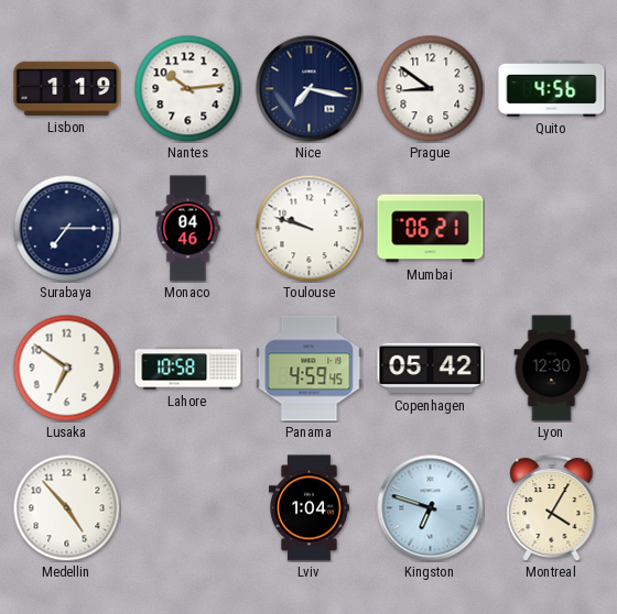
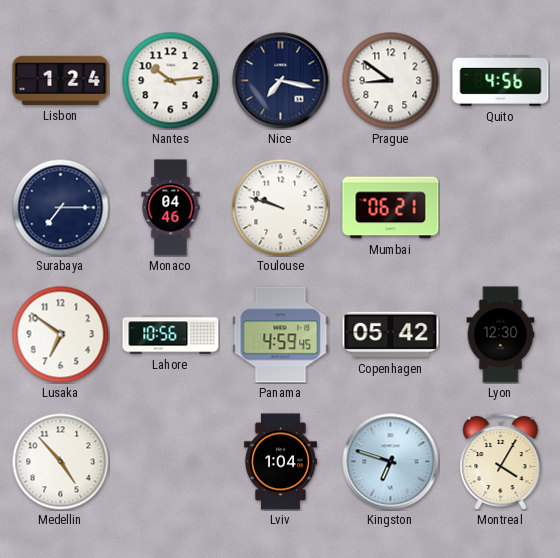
Lisbon: 1:19 -> 1:24
Lahore: 10:58 -> 10:56
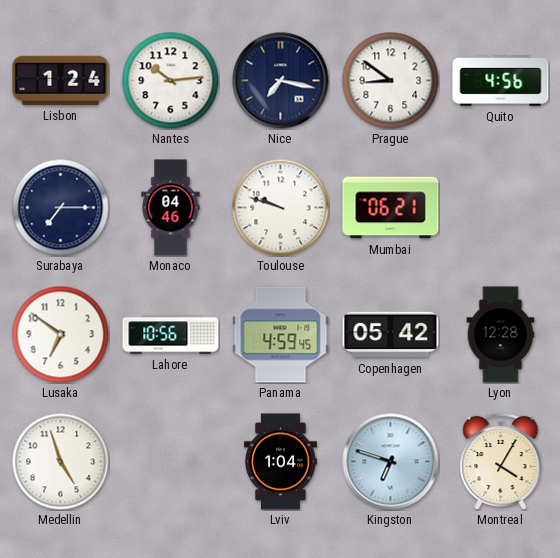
Lyon: 12:30 -> 12:28
Medellin: 4:53 -> 4:57
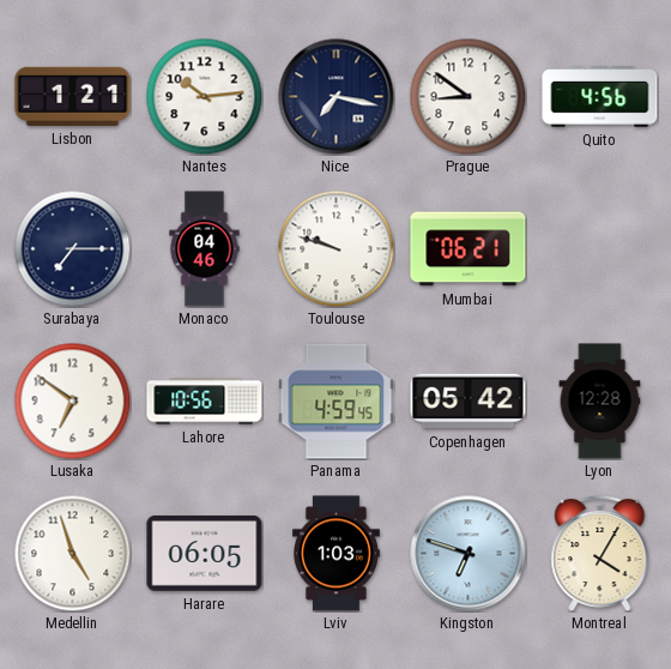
Lisbon: 1:24 -> 1:21
Harare: none -> 06:05
Lviv: 1:04 -> 1:03
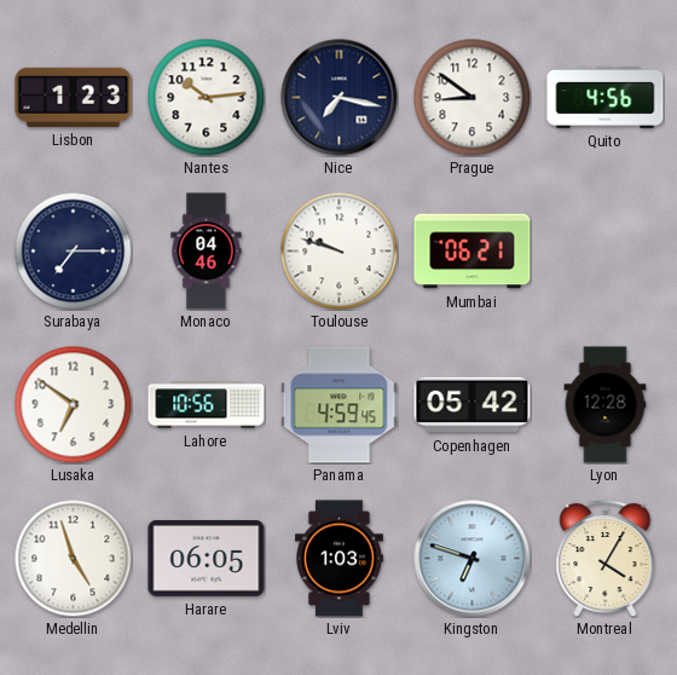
Lisbon: 1:21 -> 1:23
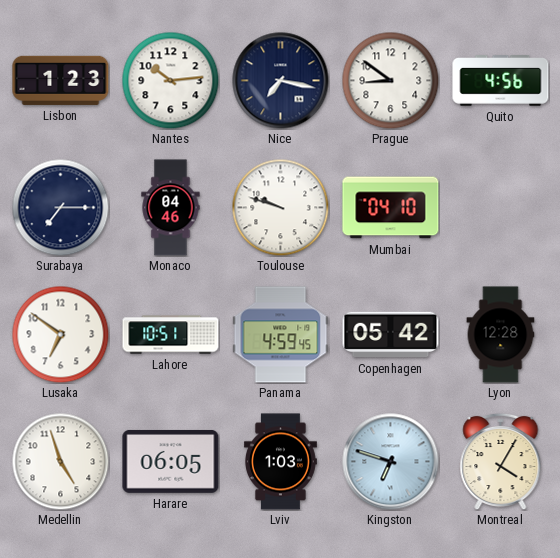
Mumbai: 06:21 -> 04:10
Lahore: 10:56 -> 10:51
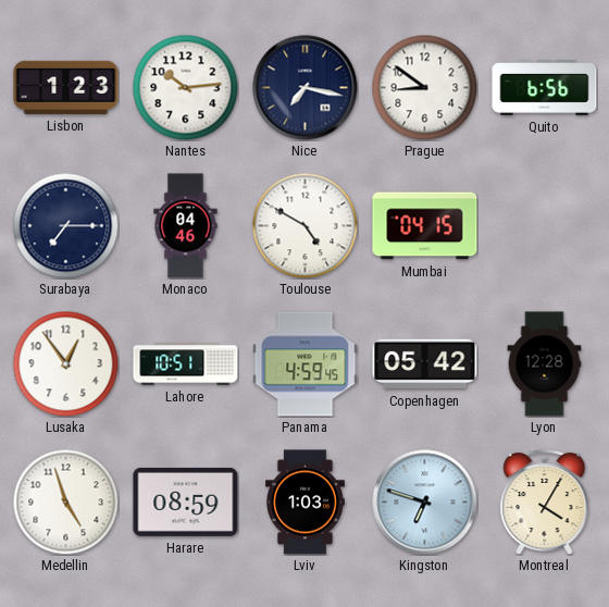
Quito: 4:56 -> 6:56
Toulouse: 9:48 -> 4:50
Mumbai: 04:10 -> 04:15
Lusaka: 6:51 -> 12:54
Harare: 06:05 -> 08:59
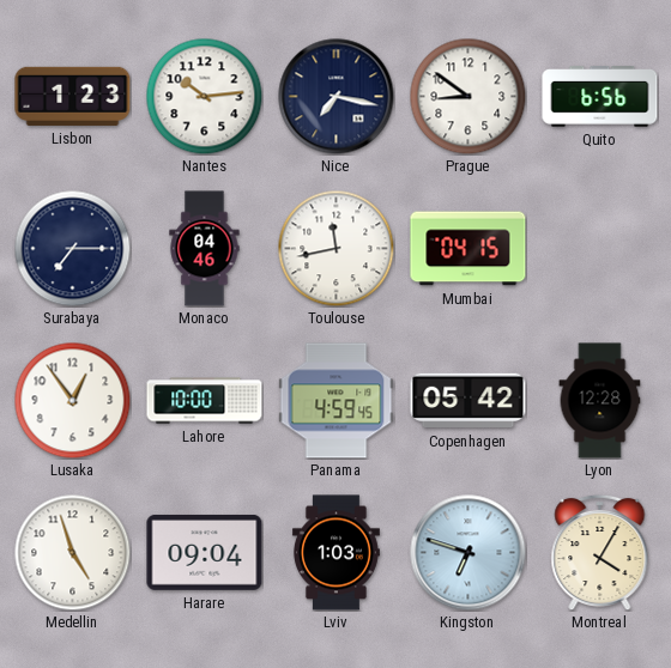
Toulouse: 4:50 -> 11:43
Lahore: 10:51 -> 10:00
Harare: 08:59 -> 09:04
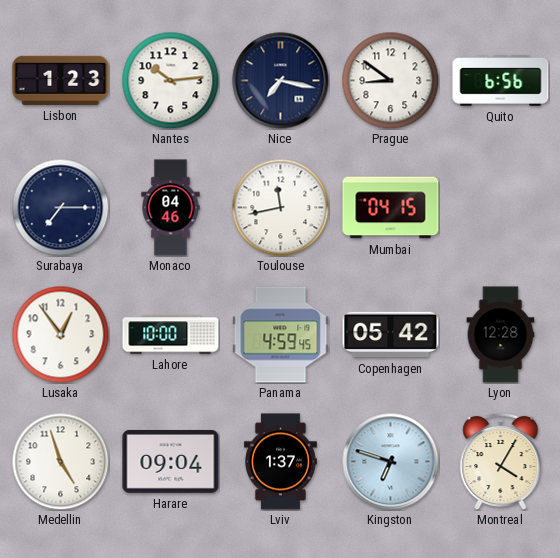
Lviv: 1:03 -> 1:37
